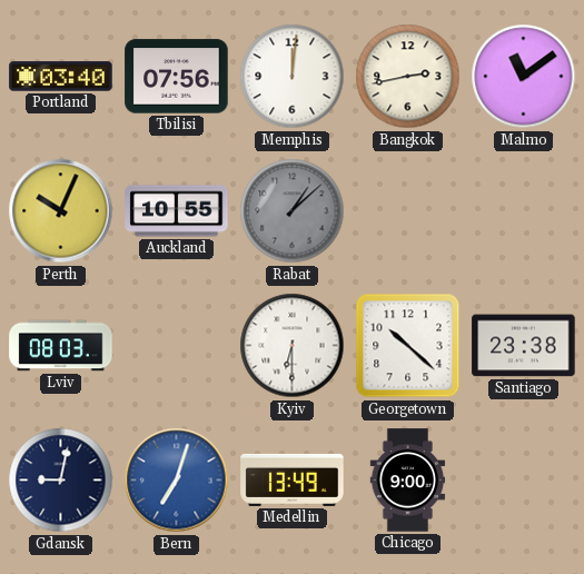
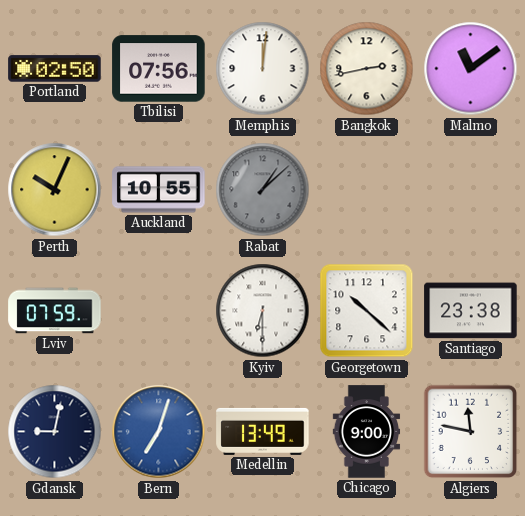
Portland: 03:40 -> 02:50
Lviv: 08:03 -> 07:59
Algiers: none -> 11:47
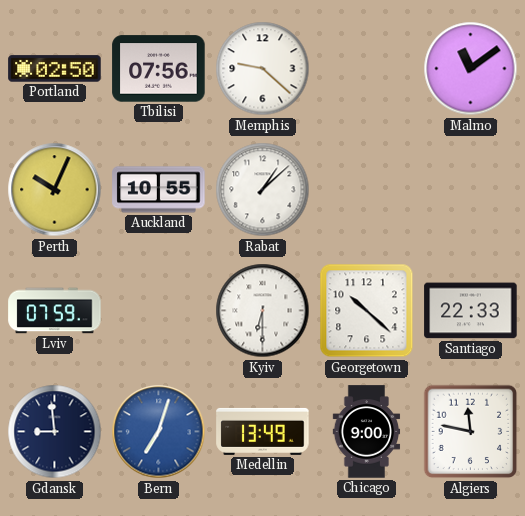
Memphis: 12:01 -> 9:22
Bangkok: 2:43 -> none
Rabat dial: grey -> white
Santiago: 23:38 -> 22:33
Gdansk: 9:02 -> 8:59
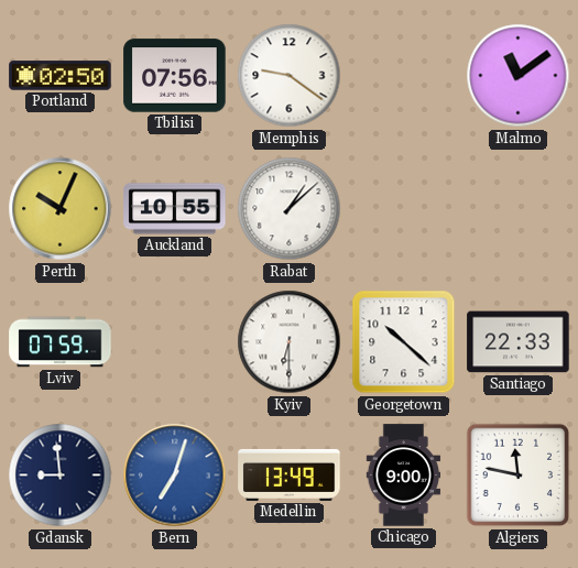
Memphis: 9:22 -> 9:21
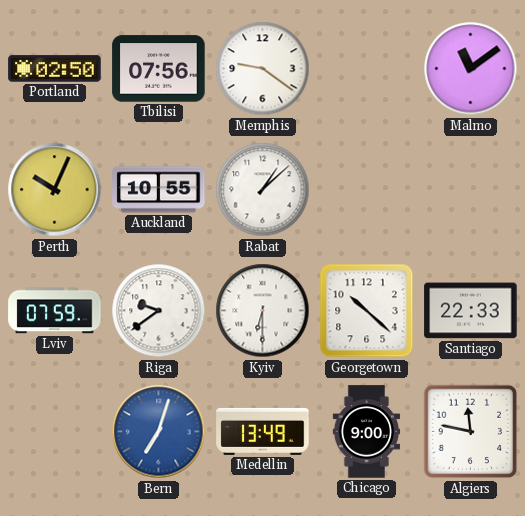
Riga: none -> 9:39
Gdansk: 8:59 -> none
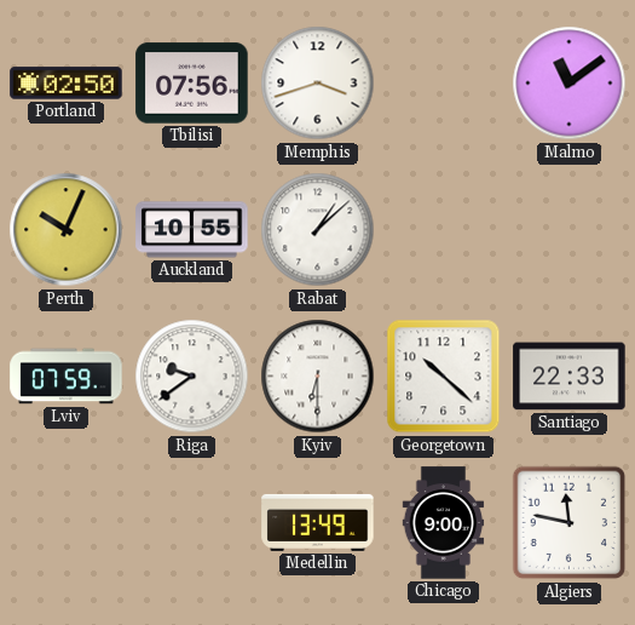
Memphis: 9:21 -> 3:42
Bern: 7:03 -> none
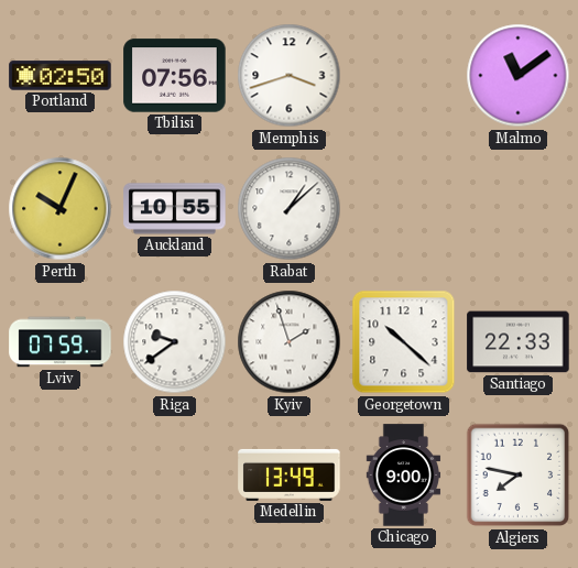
Kyiv: 6:30 -> 1:57
Algiers: 11:47 -> 7:47
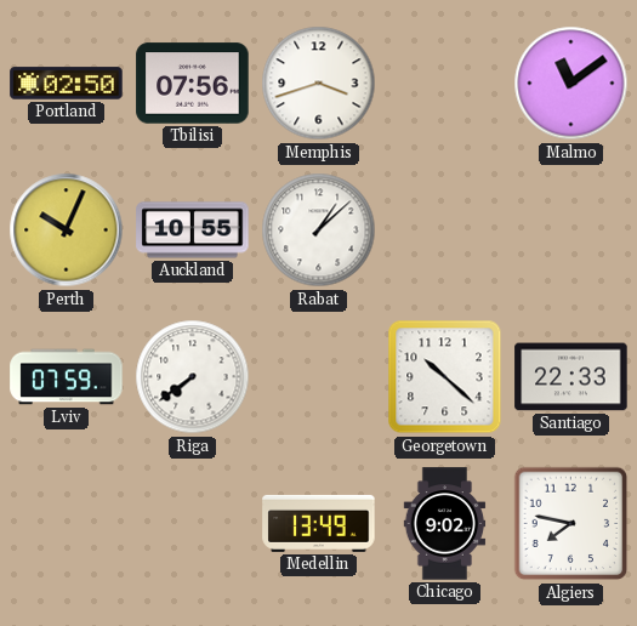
Riga: 9:39 -> 7:39
Kyiv: 1:57 -> none
Chicago: 9:00 -> 9:02
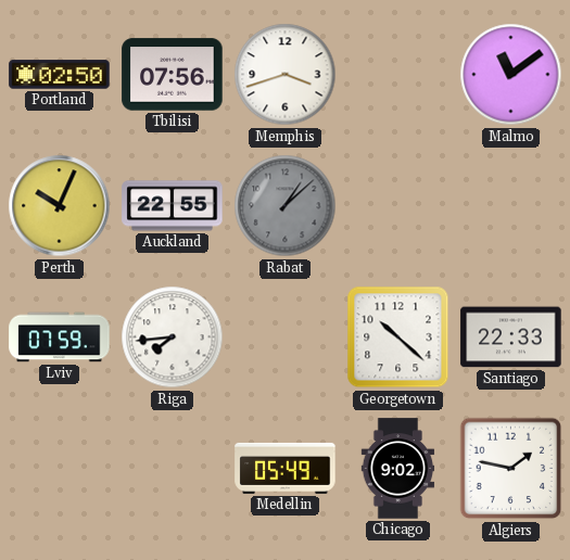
Auckland: 10:55 -> 22:55
Rabat dial: white -> grey
Riga: 7:39 -> 7:44
Medellin: 13:49 -> 05:49
Algiers: 7:47 -> 1:47
